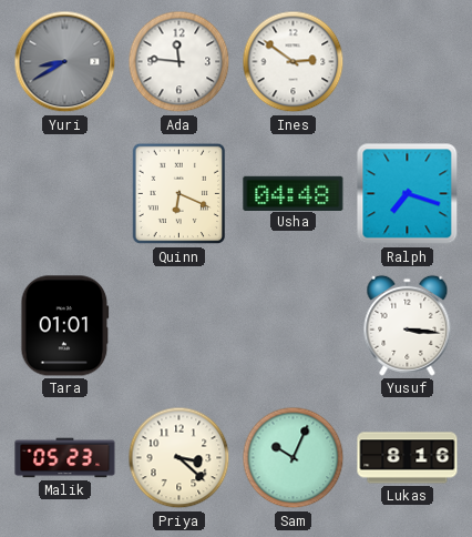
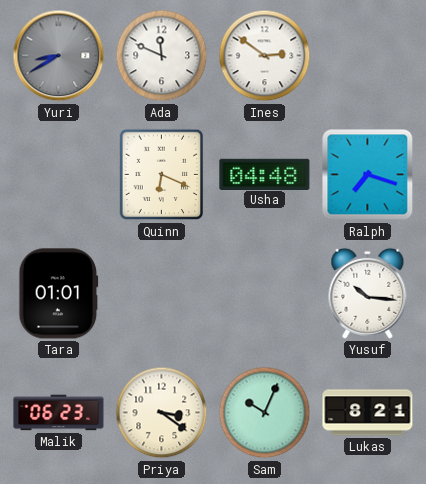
Ada: 11:46 -> 11:49
Yusuf: 3:16 -> 10:16
Malik: 05:23 -> 06:23
Priya: 3:22 -> 3:21
Lukas: 8:16 -> 8:21
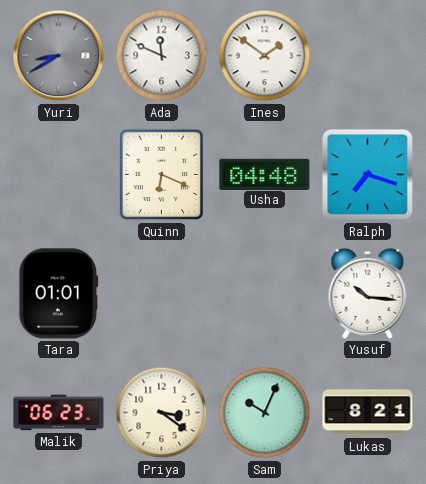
Ines: 2:51 -> 1:51
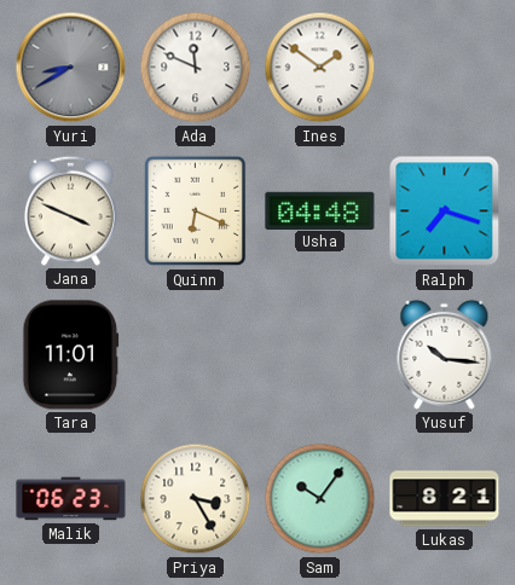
Jana: none -> 3:49
Tara: 01:01 -> 11:01
Priya: 3:21 -> 3:25
Sam: 10:04 -> 10:06
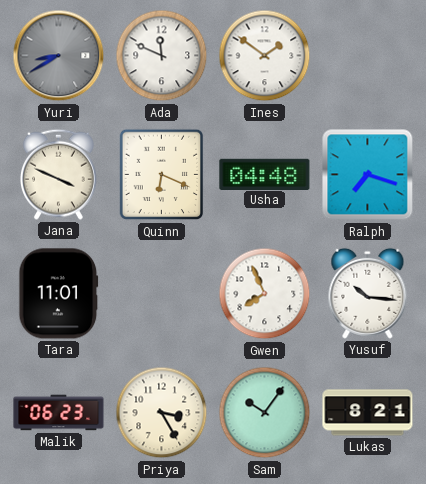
Gwen: none -> 7:56
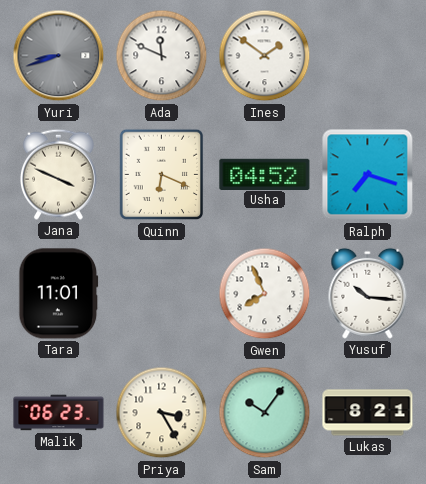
Yuri: 8:40 -> 8:42
Usha: 04:48 -> 04:52
